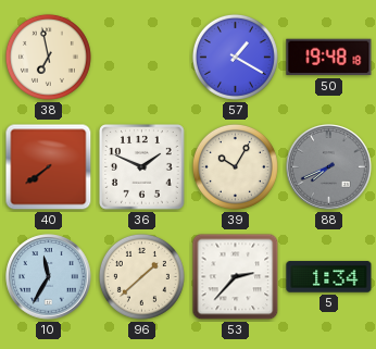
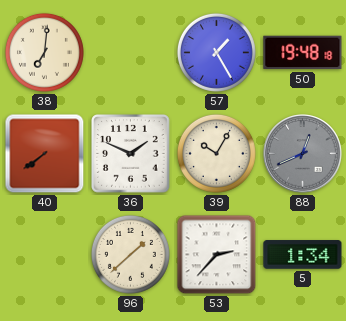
38: 6:58 -> 7:01
57: 1:20 -> 1:25
88: 7:41 -> 12:41
10: 11:35 -> none
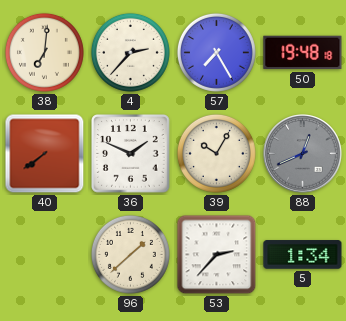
4: none -> 2:37
57: 1:25 -> 7:25
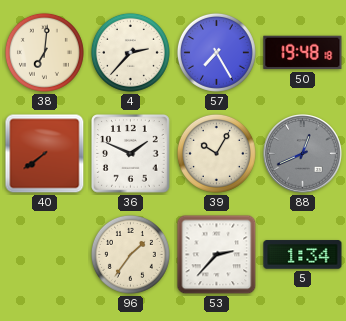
96: 1:38 -> 1:36
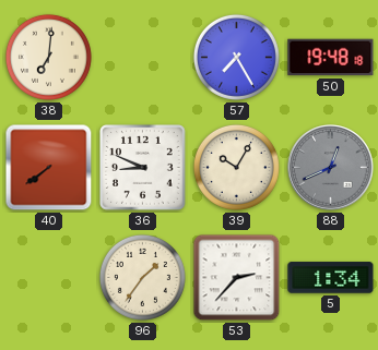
4: 2:37 -> none
36: 1:49 -> 8:49
